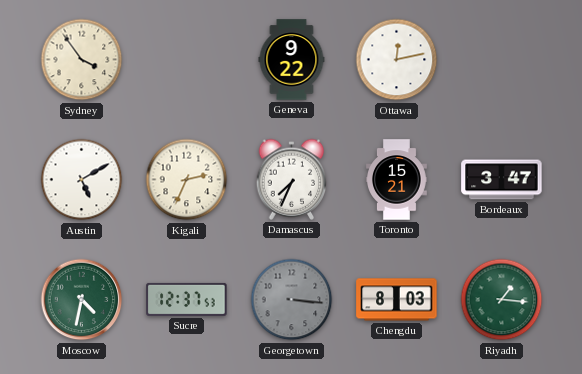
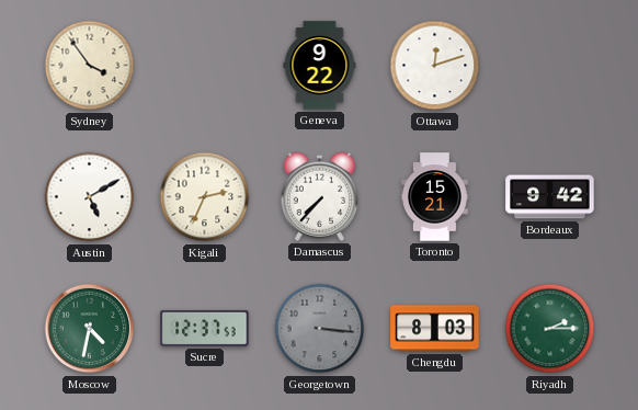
Ottawa: 12:13 -> 12:12
Damascus: 7:34 -> 7:37
Bordeaux: 3:47 -> 9:42
Riyadh: 1:16 -> 2:15
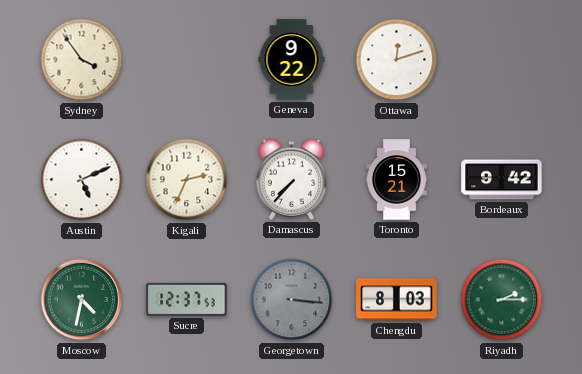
Austin: 5:10 -> 5:11
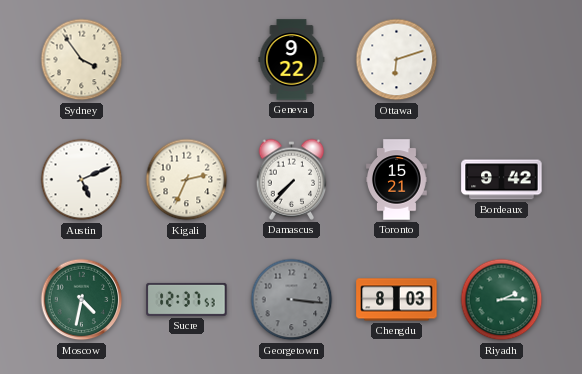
Ottawa: 12:12 -> 6:12
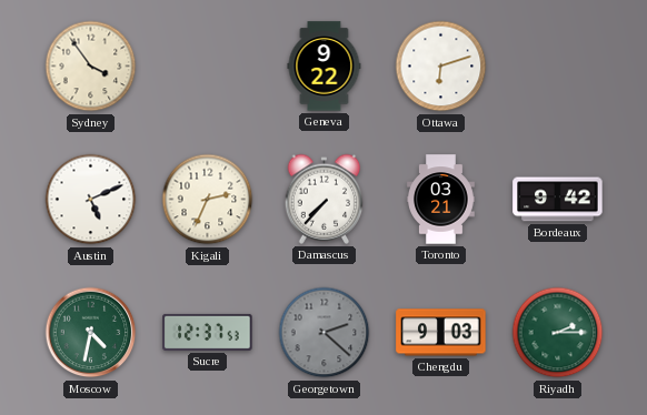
Toronto: 15:21 -> 03:21
Georgetown: 3:16 -> 2:22
Chengdu: 8:03 -> 9:03
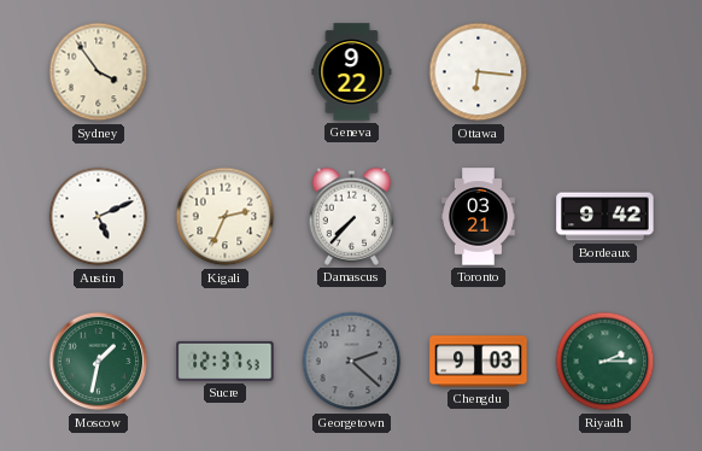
Ottawa: 6:12 -> 6:16
Moscow: 4:32 -> 1:32
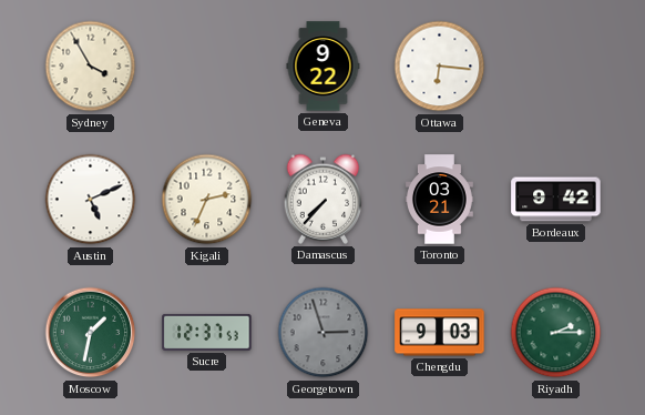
Sydney: 3:54 -> 3:55
Georgetown: 2:22 -> 2:57
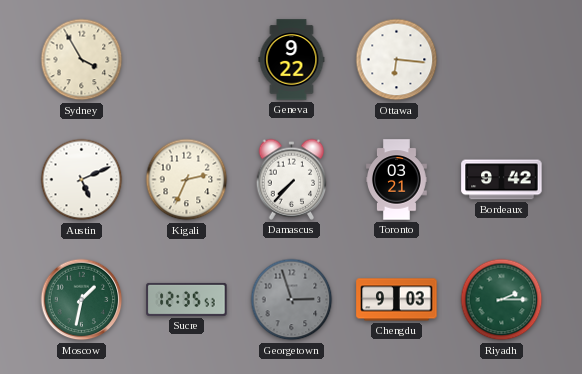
Sucre: 12:37 -> 12:35
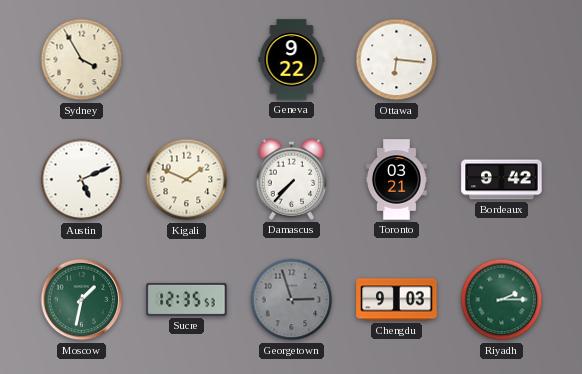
Kigali: 2:34 -> 1:49
